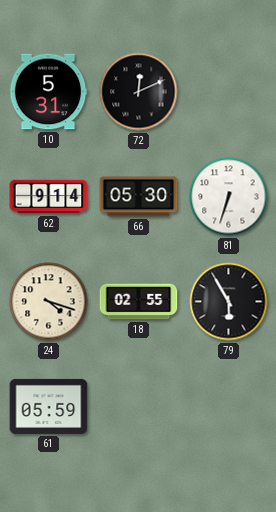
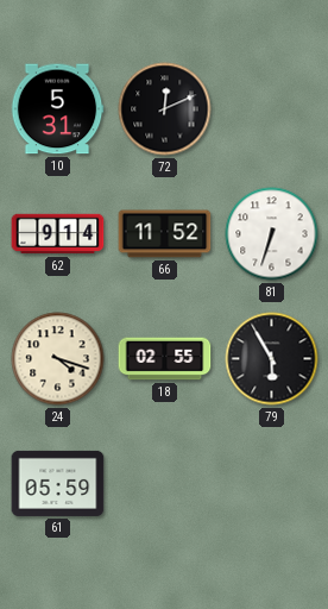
66: 05:30 -> 11:52
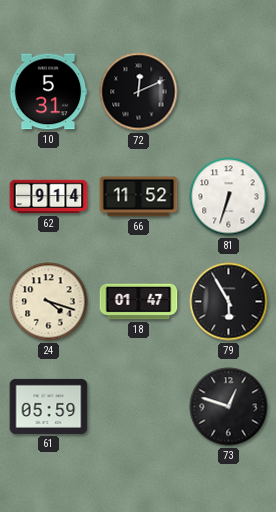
18: 02:55 -> 01:47
73: none -> 12:48
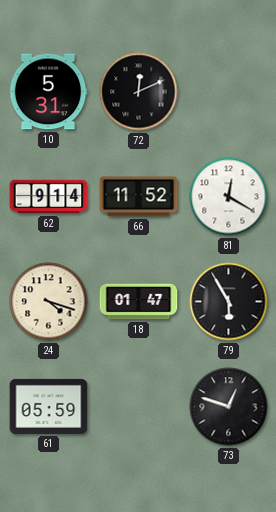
81: 6:33 -> 12:20
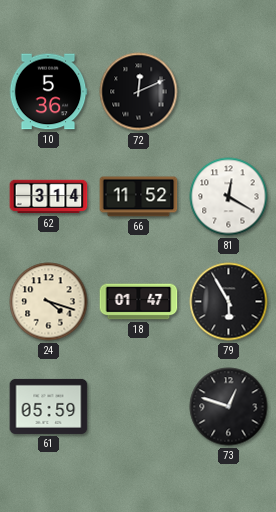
10: 5:31 -> 5:36
62: 9:14 -> 3:14
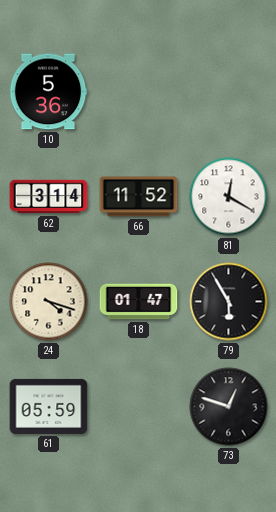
72: 12:11 -> none
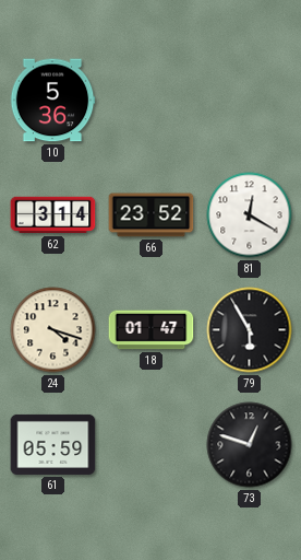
66: 11:52 -> 23:52
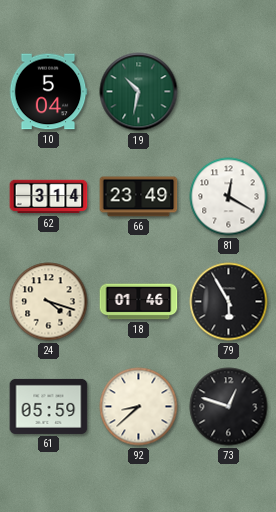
10: 5:36 -> 5:04
19: none -> 10:32
66: 23:52 -> 23:49
18: 01:47 -> 01:46
92: none -> 8:38
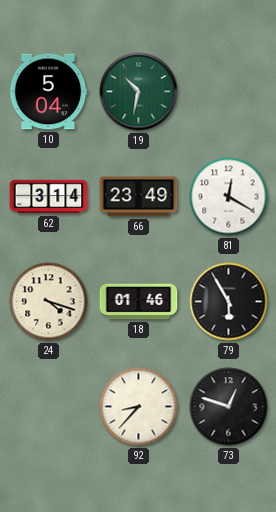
61: 05:59 -> none
92: 8:38 -> 8:37
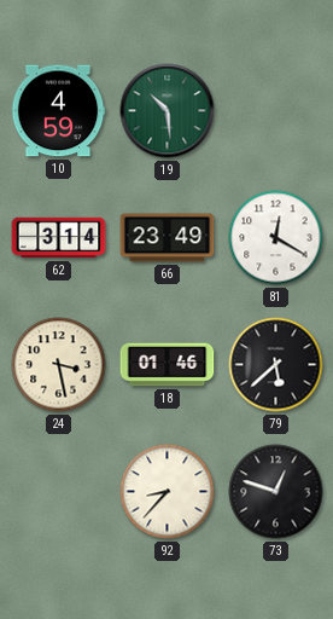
10: 5:04 -> 4:59
19: 10:32 -> 10:29
24: 4:18 -> 3:28
79: 5:55 -> 5:38
